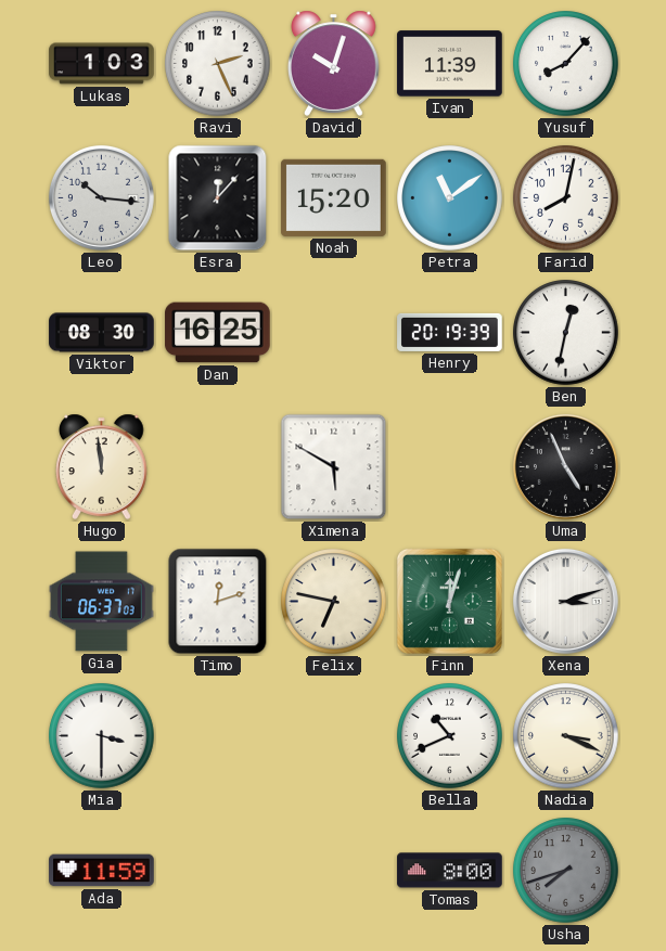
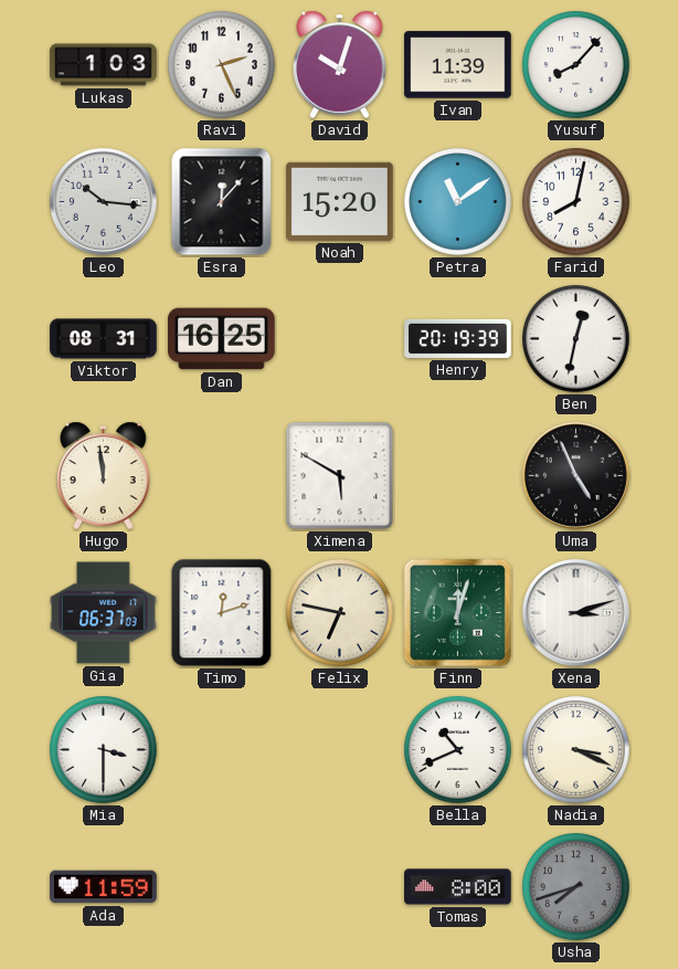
Viktor: 08:30 -> 08:31
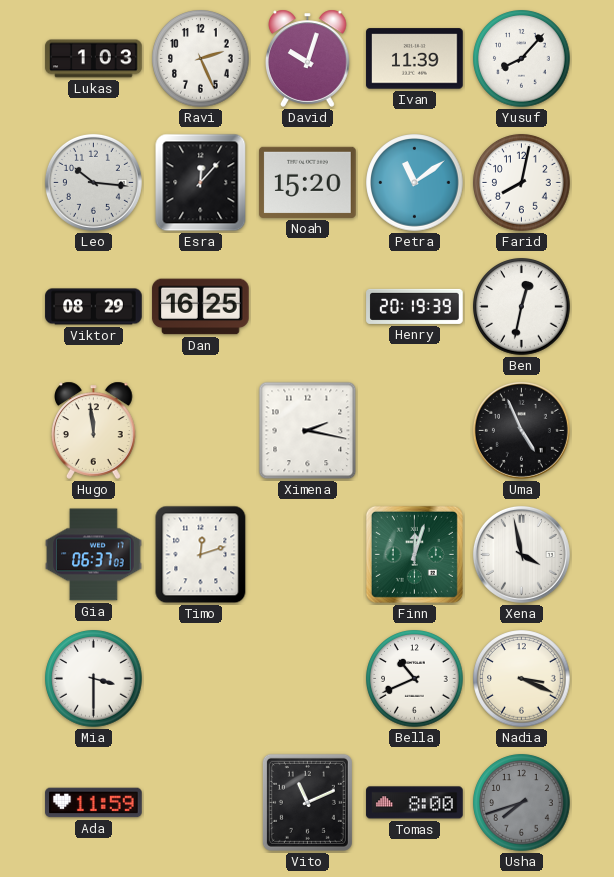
Viktor: 08:31 -> 08:29
Ximena: 5:50 -> 2:17
Felix: 6:47 -> none
Xena: 3:12 -> 3:58
Vito: none -> 11:11
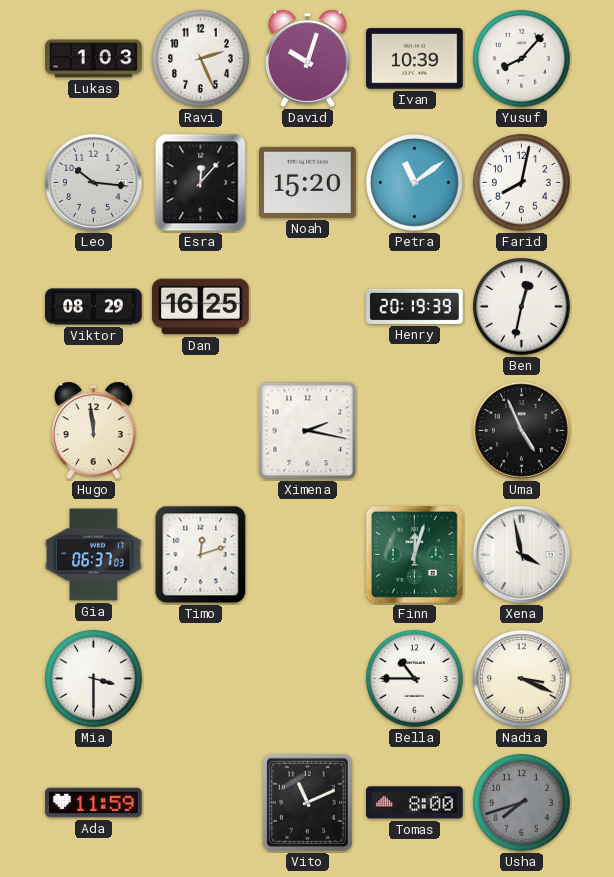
Ivan: 11:39 -> 10:39
Bella: 10:41 -> 10:45
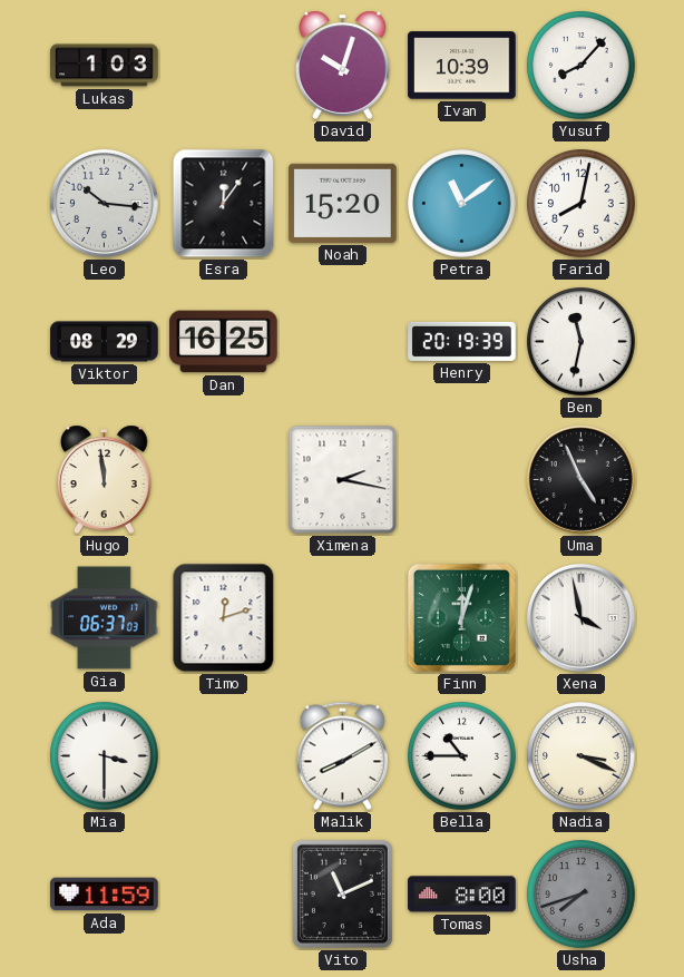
Ravi: 2:26 -> none
Esra: 12:07 -> 12:06
Ben: 12:32 -> 11:32
Malik: none -> 8:10
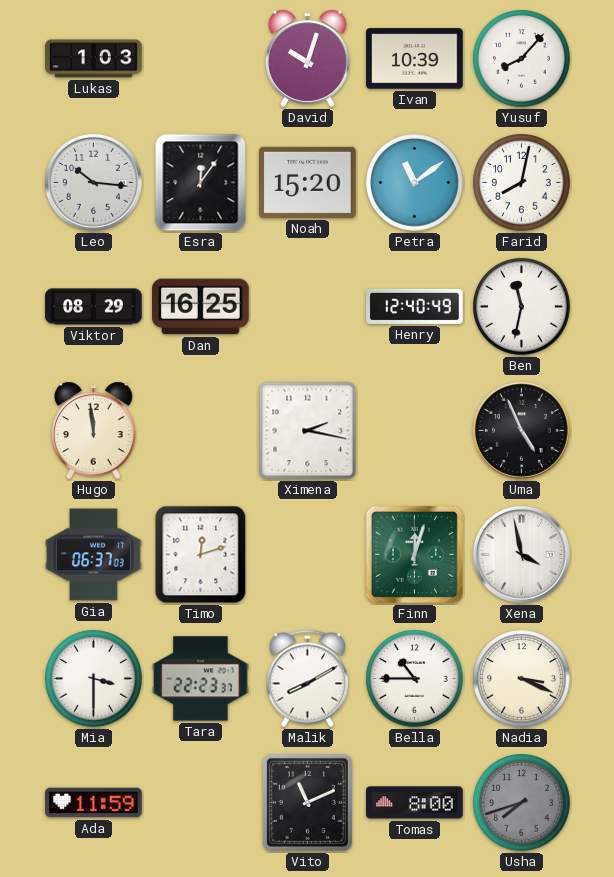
Henry: 20:19 -> 12:40
Tara: none -> 22:23
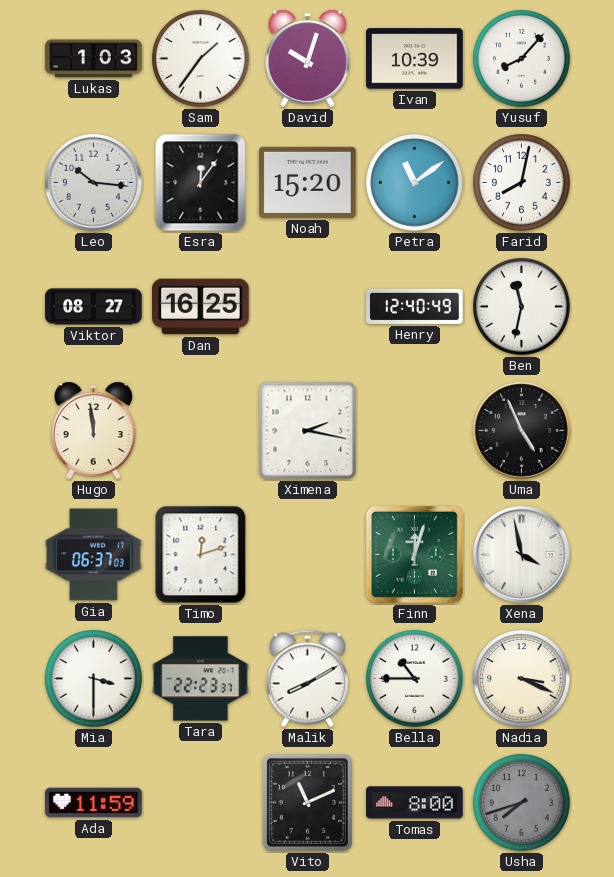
Sam: none -> 1:36
Viktor: 08:29 -> 08:27
